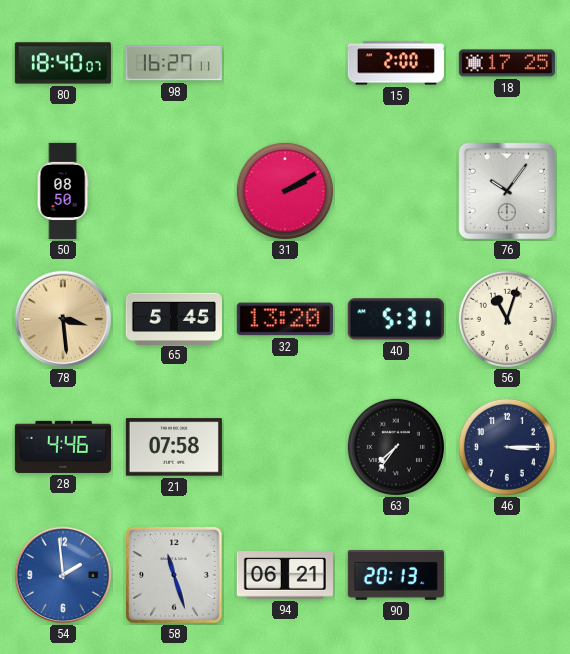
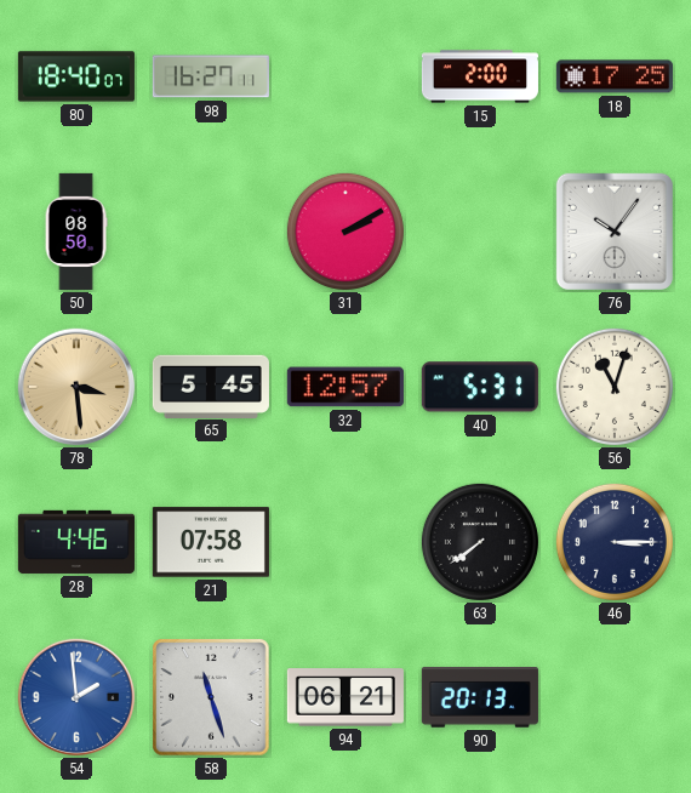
32: 13:20 -> 12:57
63: 7:36 -> 7:39
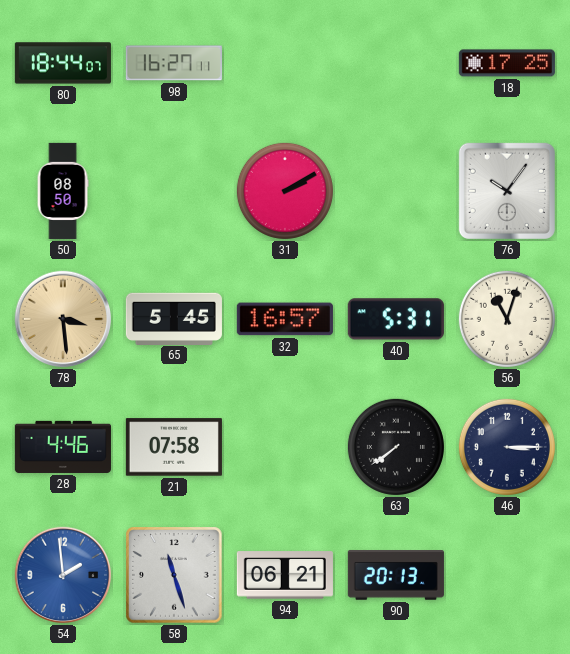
80: 18:40 -> 18:44
15: 2:00 -> none
32: 12:57 -> 16:57
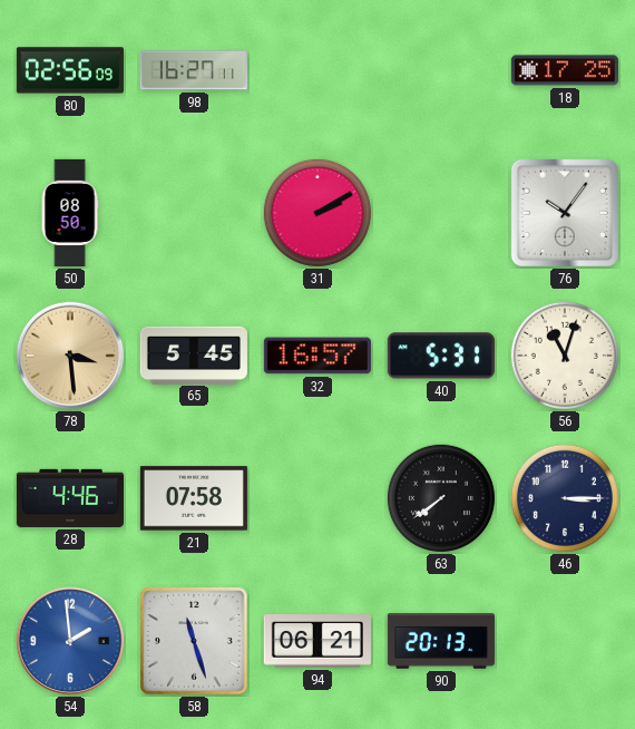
80: 18:44 -> 02:56
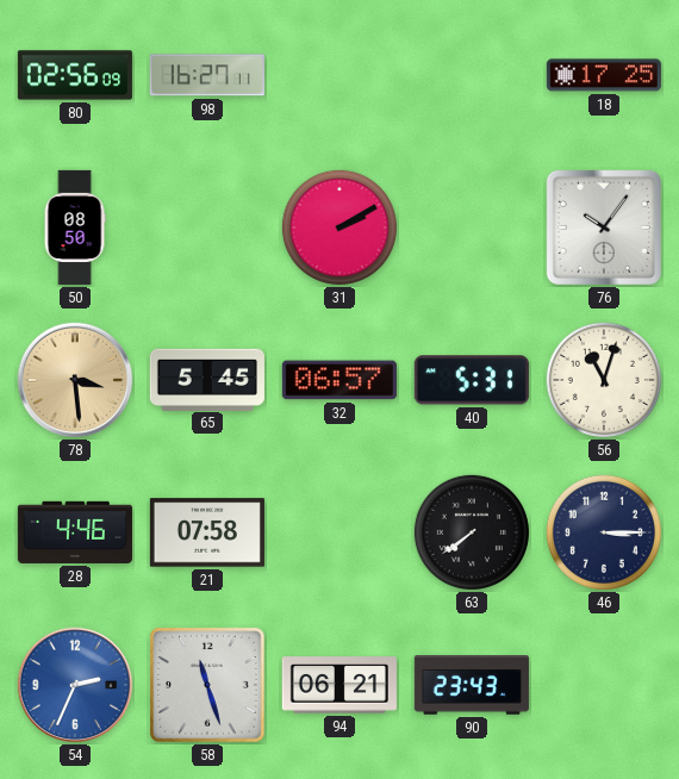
32: 16:57 -> 06:57
54: 1:59 -> 2:34
90: 20:13 -> 23:43
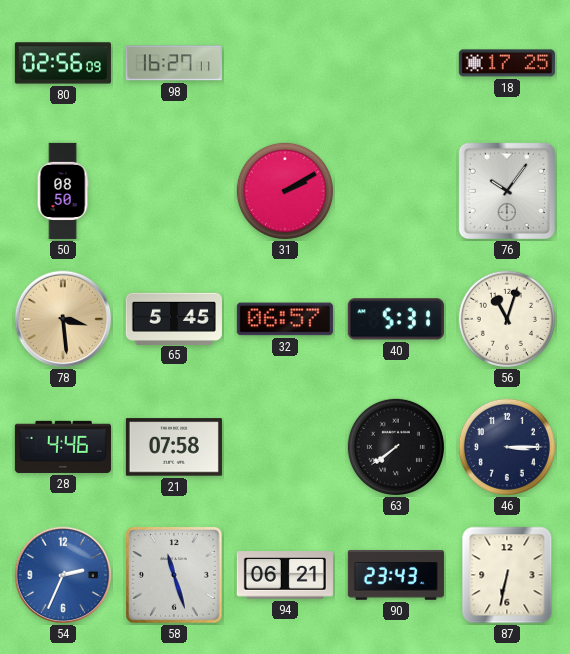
87: none -> 6:32
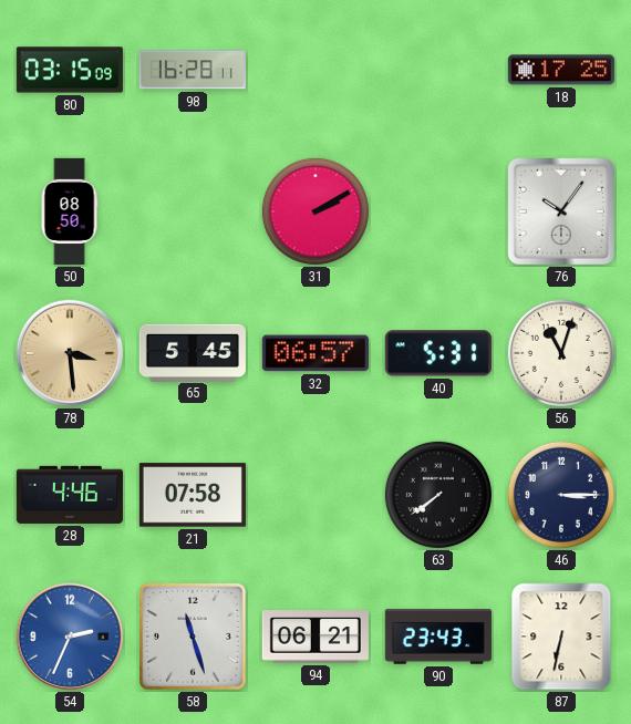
80: 02:56 -> 03:15
98: 16:27 -> 16:28
